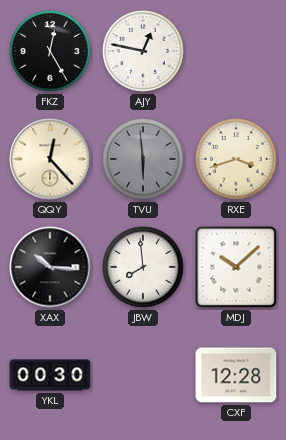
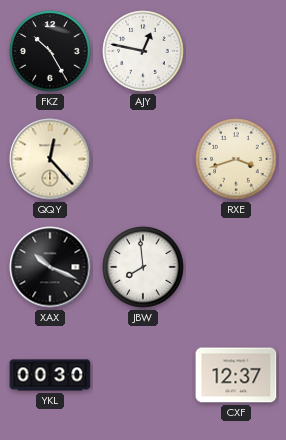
FKZ: 12:25 -> 10:25
TVU: 5:59 -> none
XAX: 10:16 -> 10:19
MDJ: 10:08 -> none
CXF: 12:28 -> 12:37
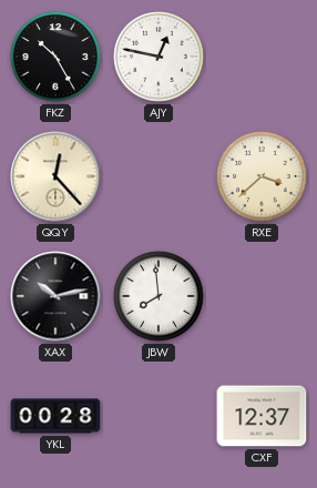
RXE: 3:42 -> 3:38
XAX: 10:19 -> 10:13
YKL: 00:30 -> 00:28
